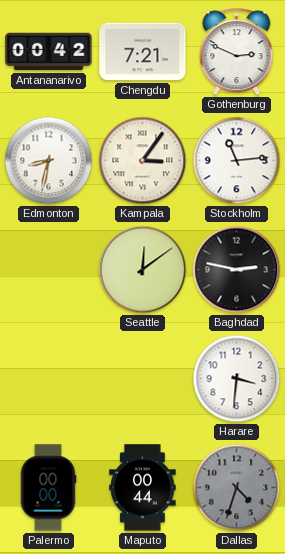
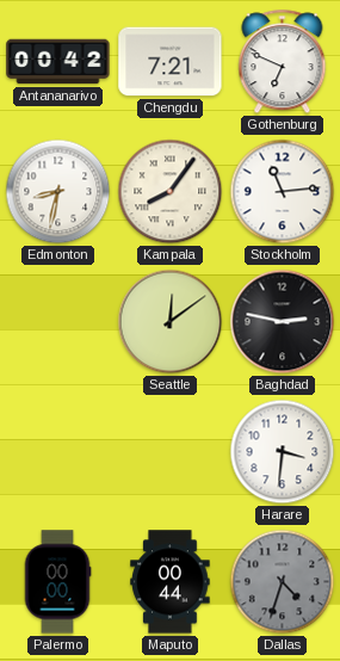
Gothenburg: 2:49 -> 6:49
Kampala: 3:06 -> 8:06
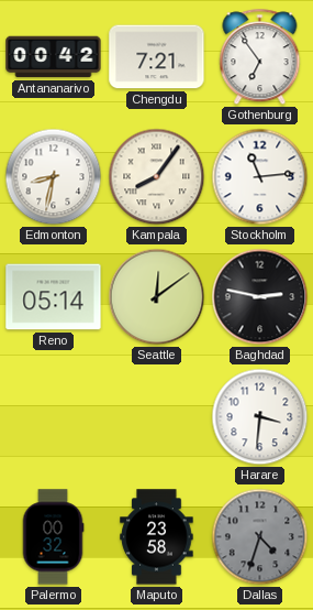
Gothenburg: 6:49 -> 6:54
Reno: none -> 05:14
Palermo: 00:00 -> 00:32
Maputo: 00:44 -> 23:58
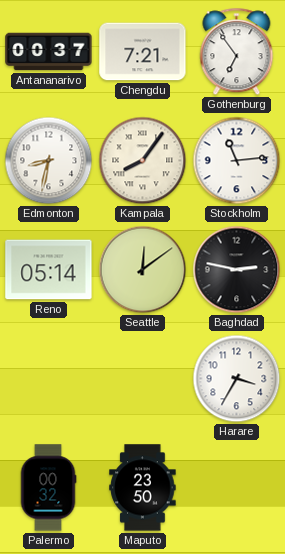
Antananarivo: 00:42 -> 00:37
Harare: 3:31 -> 3:35
Maputo: 23:58 -> 23:50
Dallas: 4:33 -> none
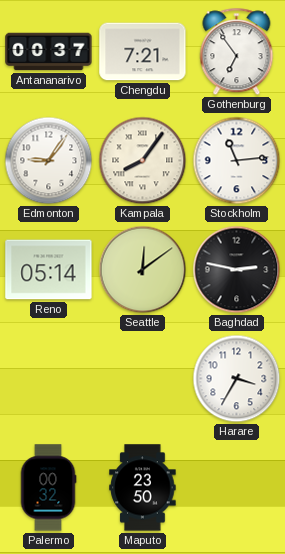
Edmonton: 8:32 -> 9:06
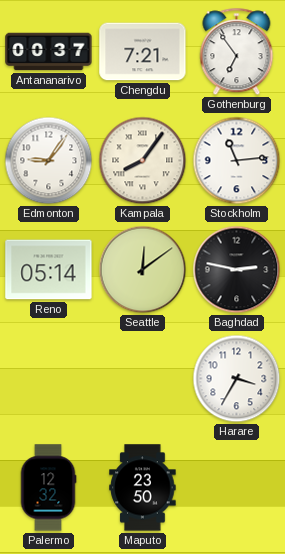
Palermo: 00:32 -> 12:32
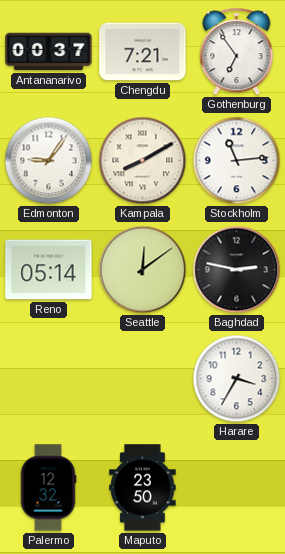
Kampala: 8:06 -> 8:10
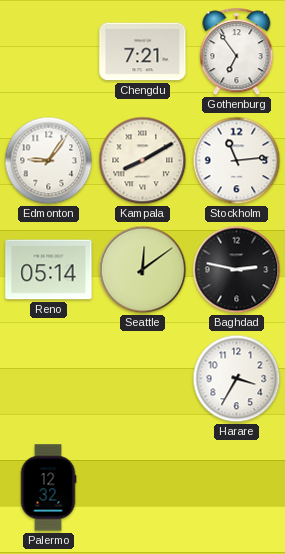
Antananarivo: 00:37 -> none
Maputo: 23:50 -> none
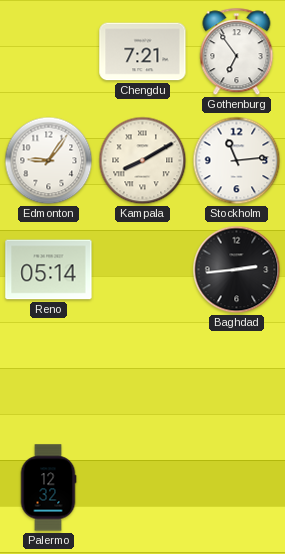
Seattle: 12:09 -> none
Baghdad: 2:47 -> 2:44
Harare: 3:35 -> none
